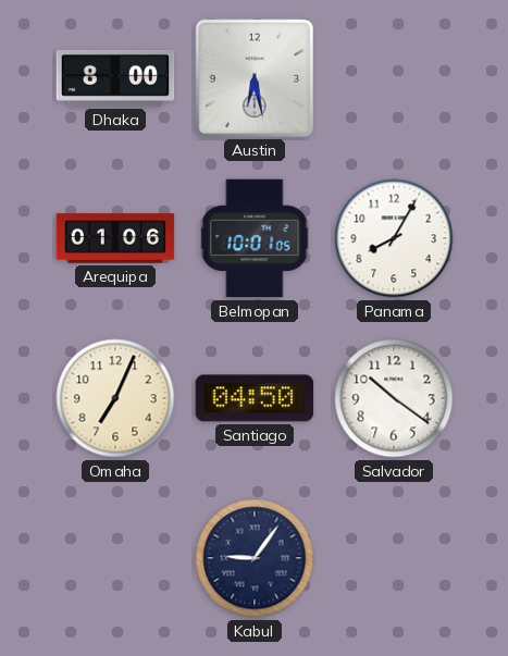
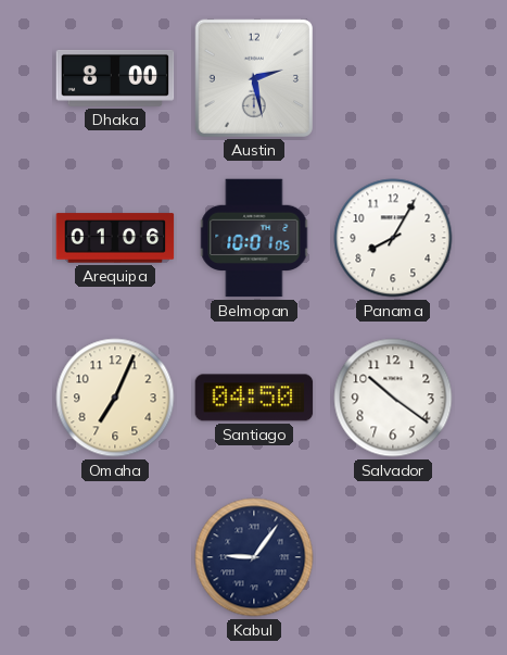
Austin: 6:28 -> 2:28
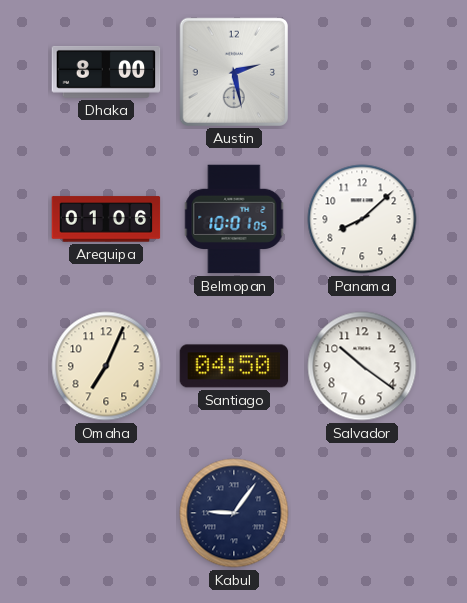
Panama: 8:05 -> 8:08
